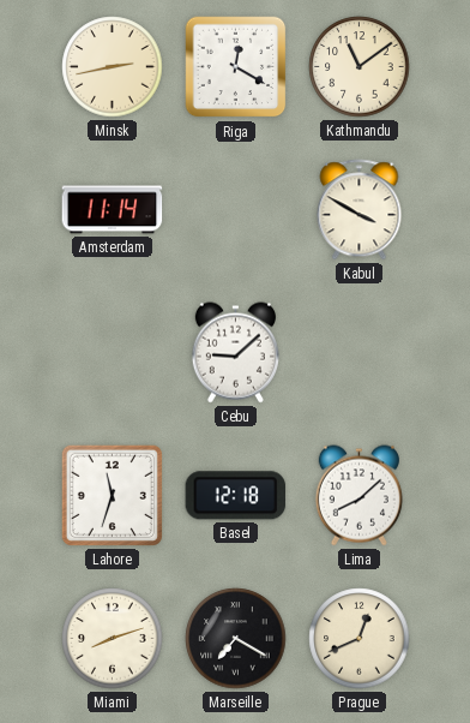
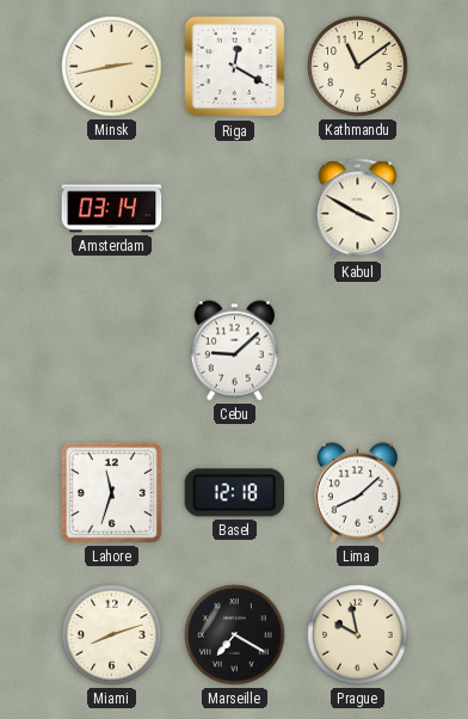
Amsterdam: 11:14 -> 03:14
Prague: 12:41 -> 9:58
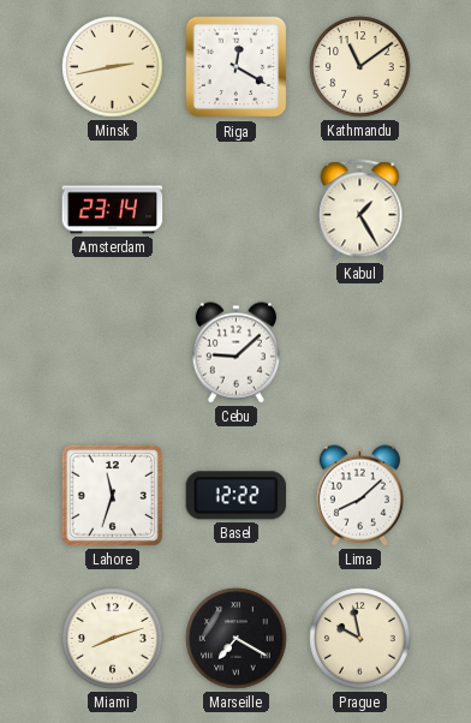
Amsterdam: 03:14 -> 23:14
Kabul: 3:50 -> 1:25
Basel: 12:18 -> 12:22
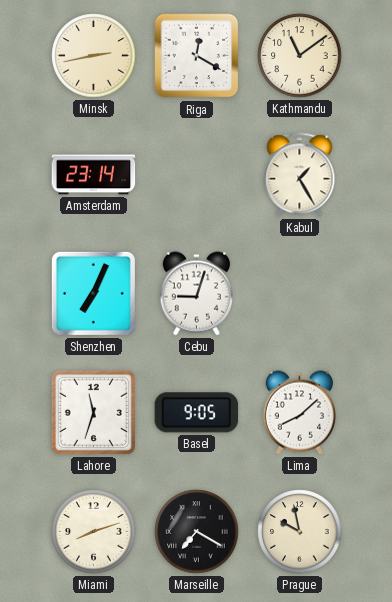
Shenzhen: none -> 7:04
Cebu: 9:08 -> 9:03
Basel: 12:22 -> 9:05
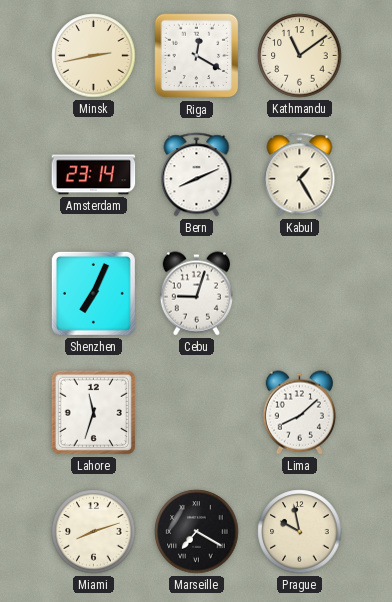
Bern: none -> 8:11
Basel: 9:05 -> none
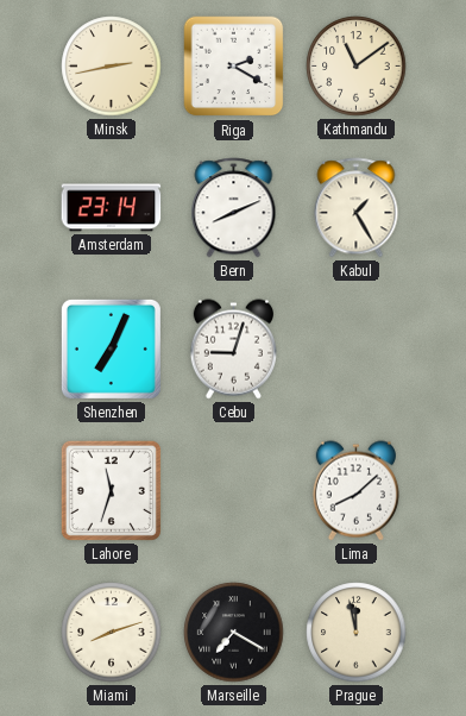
Riga: 12:20 -> 2:20
Prague: 9:58 -> 11:58
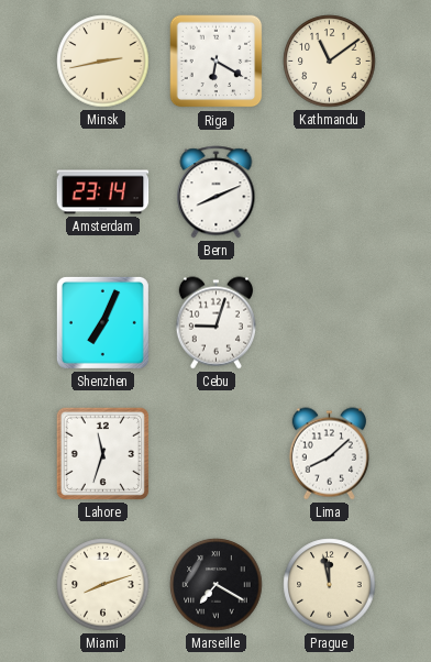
Riga: 2:20 -> 6:20
Kabul: 1:25 -> none
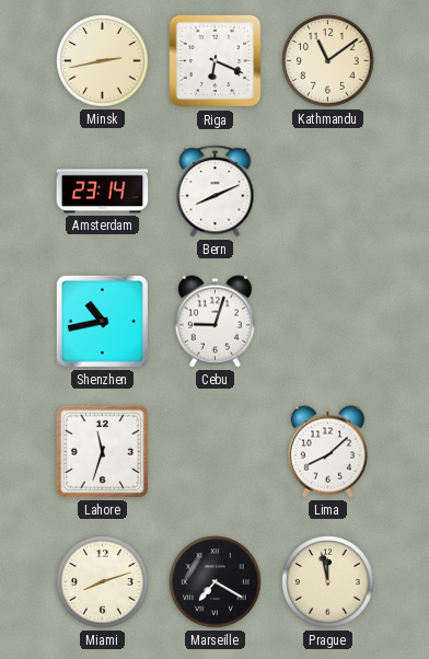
Riga: 6:20 -> 6:19
Shenzhen: 7:04 -> 10:43
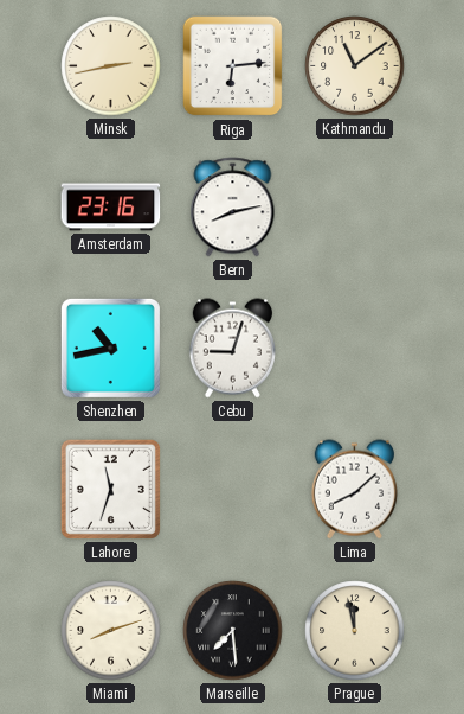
Riga: 6:19 -> 6:14
Amsterdam: 23:14 -> 23:16
Bern: 8:11 -> 8:13
Marseille: 7:20 -> 7:29
